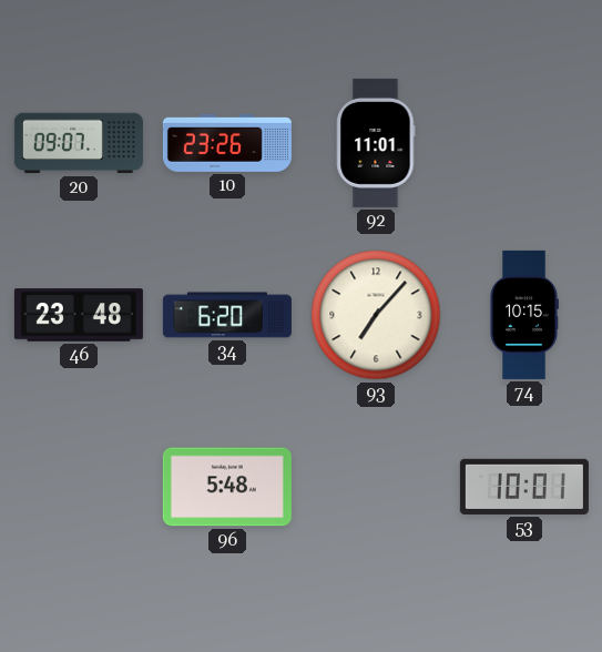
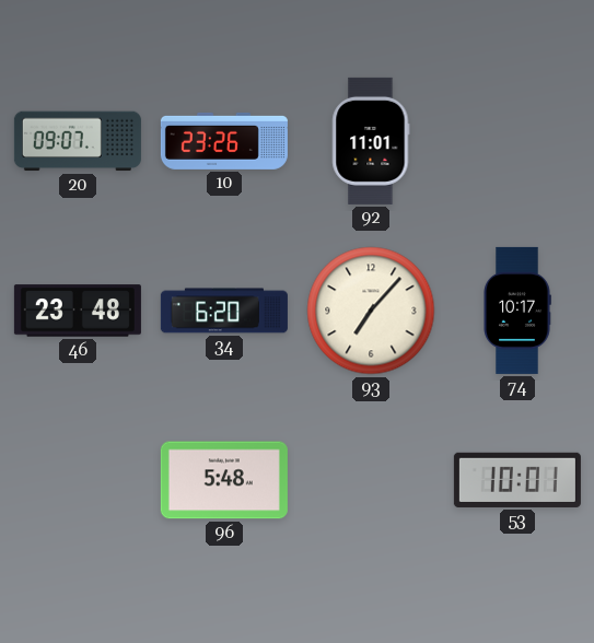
74: 10:15 -> 10:17
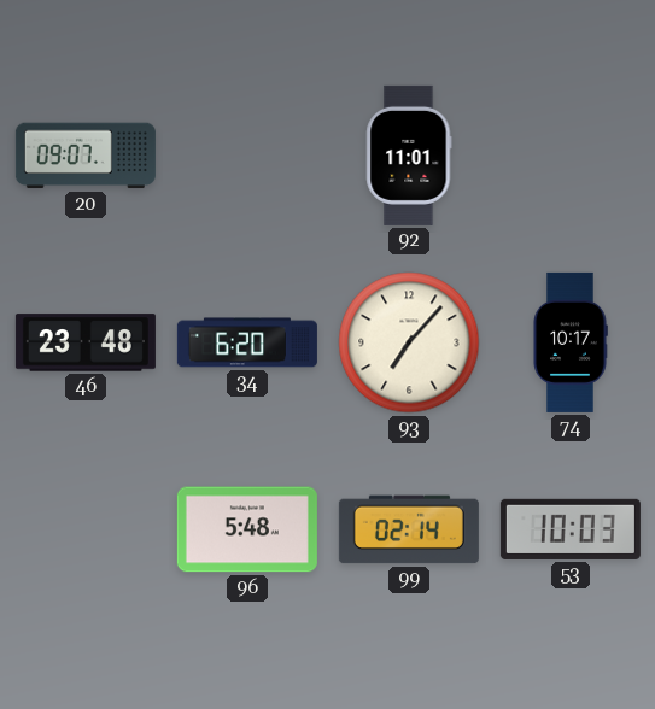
10: 23:26 -> none
99: none -> 02:14
53: 10:01 -> 10:03
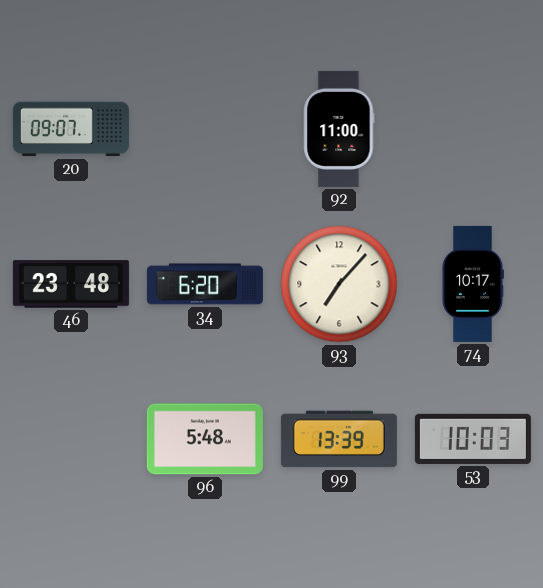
92: 11:01 -> 11:00
99: 02:14 -> 13:39
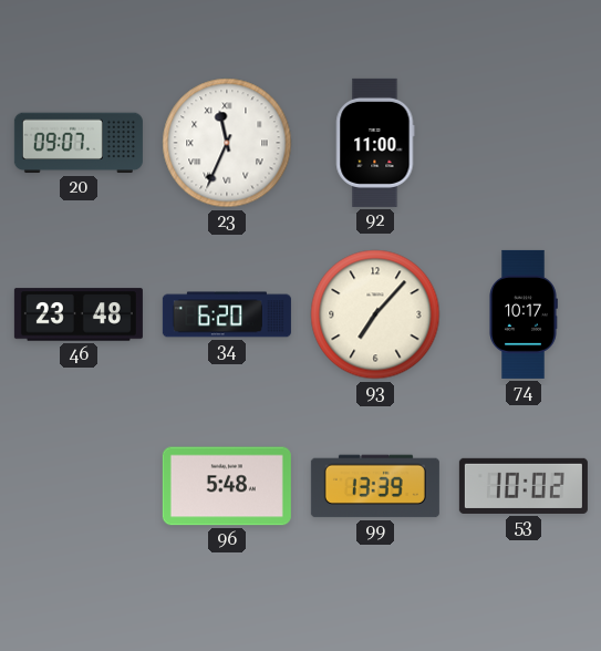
23: none -> 11:34
53: 10:03 -> 10:02
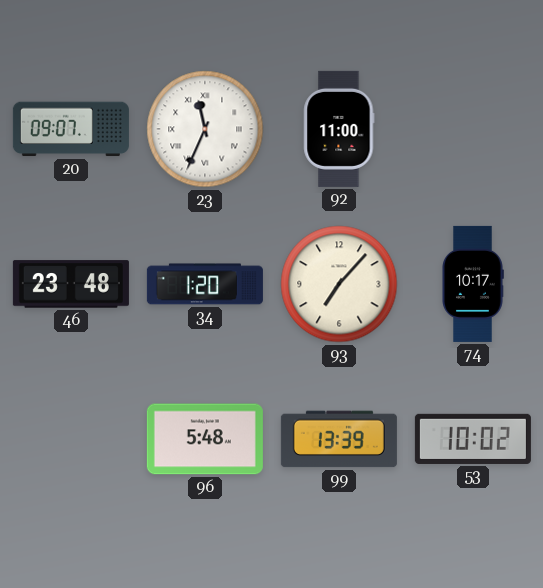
34: 6:20 -> 1:20
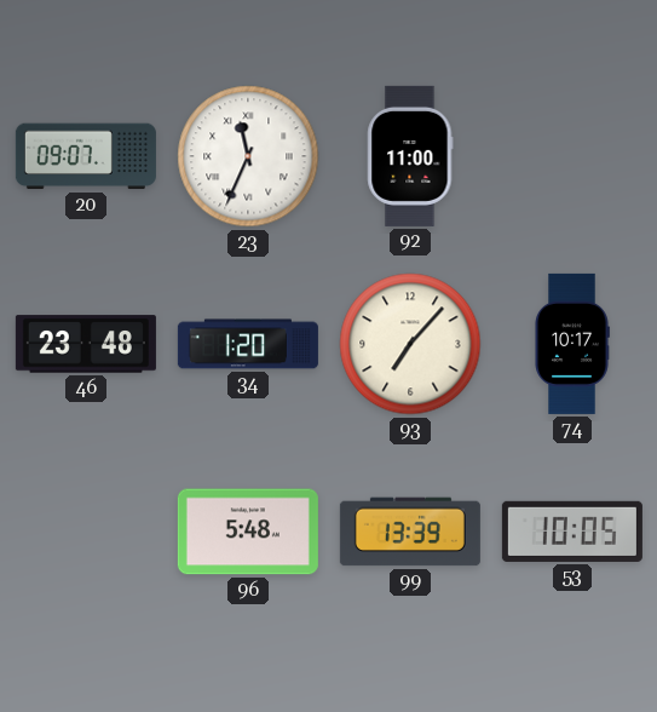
53: 10:02 -> 10:05
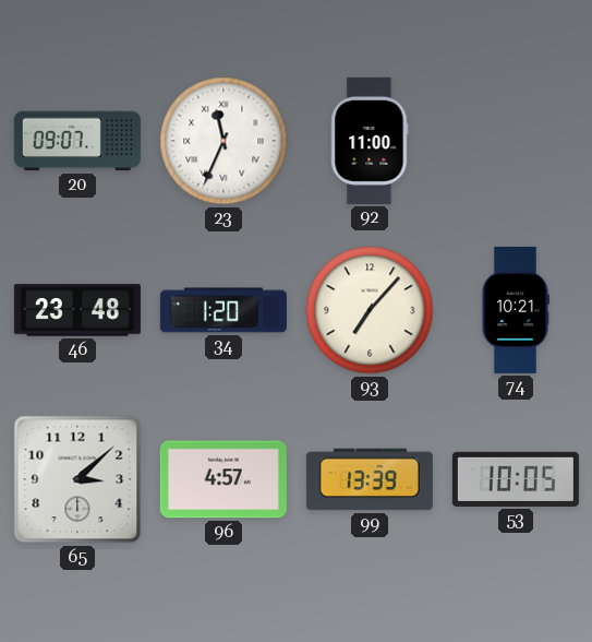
74: 10:17 -> 10:21
65: none -> 3:08
96: 5:48 -> 4:57
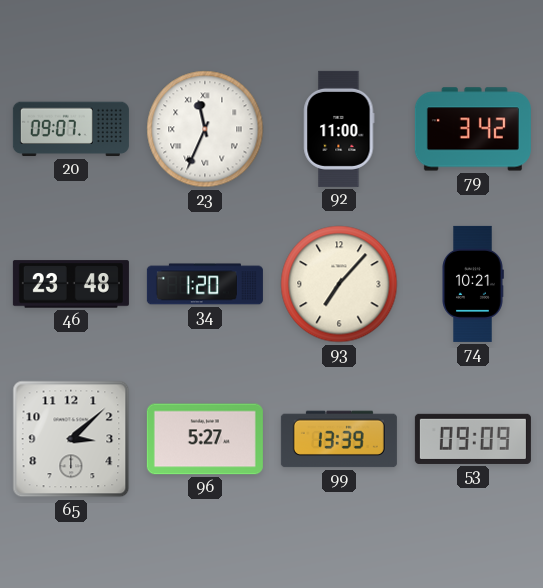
79: none -> 3:42
96: 4:57 -> 5:27
53: 10:05 -> 09:09
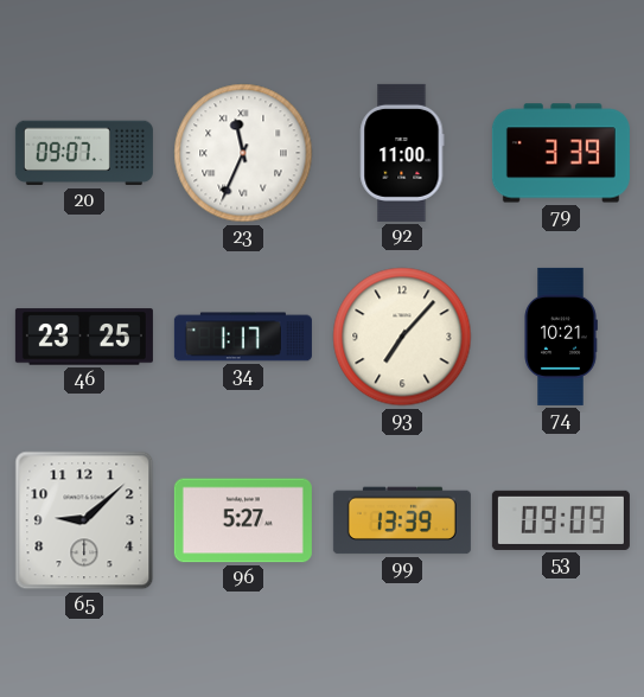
79: 3:42 -> 3:39
46: 23:48 -> 23:25
34: 1:20 -> 1:17
65: 3:08 -> 9:08
